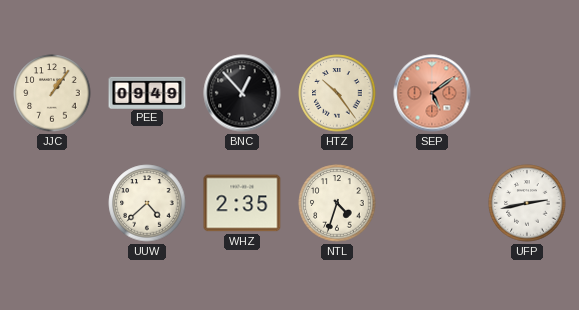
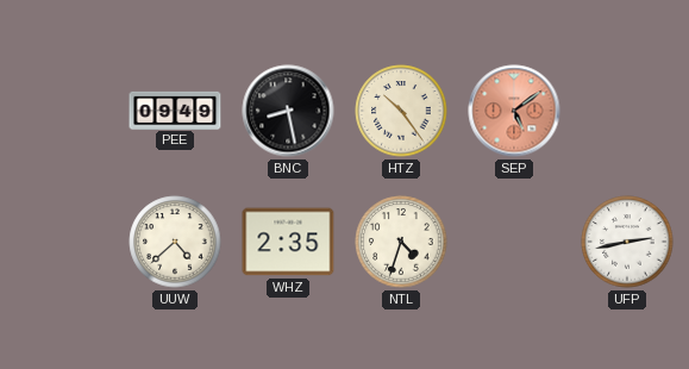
JJC: 1:06 -> none
BNC: 12:53 -> 8:28
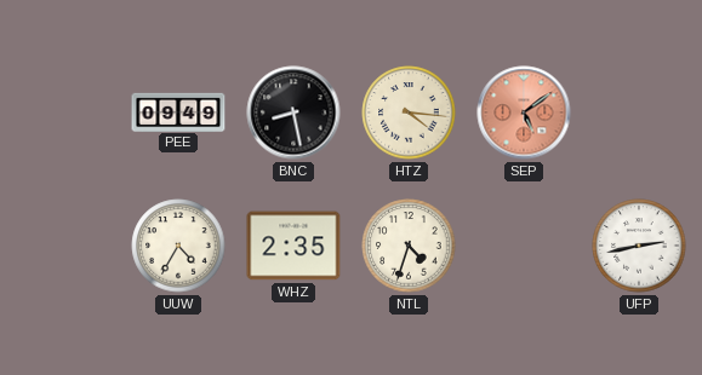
HTZ: 10:24 -> 4:16
UUW: 4:38 -> 4:35
